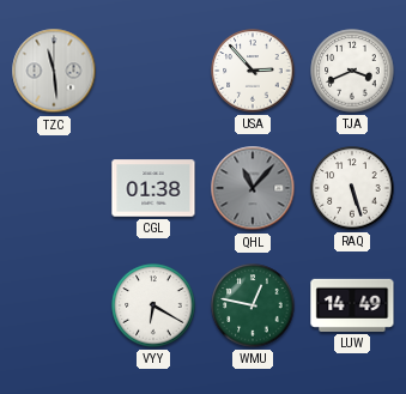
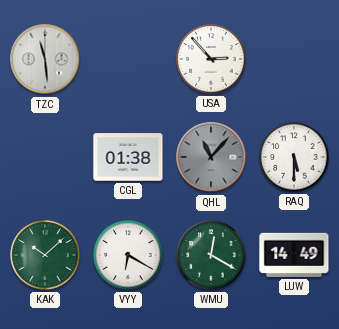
TJA: 3:41 -> none
RAQ: 5:27 -> 5:30
KAK: none -> 10:08
WMU: 12:47 -> 12:20
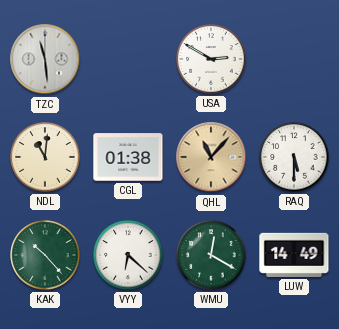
USA: 2:53 -> 2:50
NDL: none -> 11:01
QHL dial: grey -> champagne
KAK: 10:08 -> 10:23
VYY: 6:20 -> 6:22
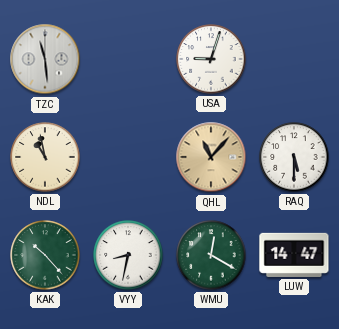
USA: 2:50 -> 9:03
NDL: 11:01 -> 10:58
CGL: 01:38 -> none
VYY: 6:22 -> 8:32
LUW: 14:49 -> 14:47
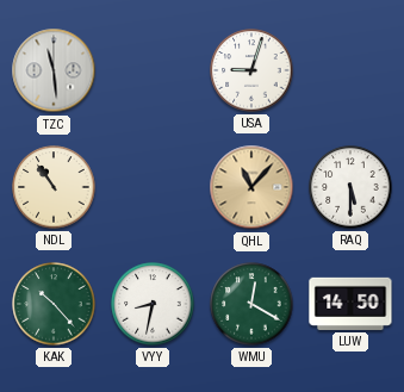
NDL: 10:58 -> 10:54
LUW: 14:47 -> 14:50
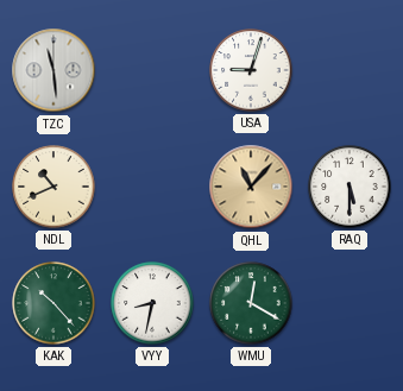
NDL: 10:54 -> 10:41
LUW: 14:50 -> none
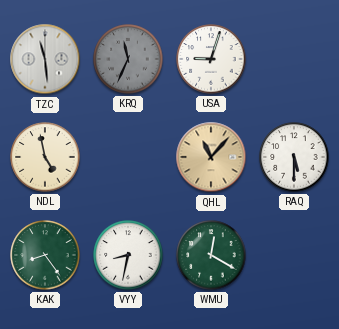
KRQ: none -> 11:34
NDL: 10:41 -> 4:58
KAK: 10:23 -> 8:24
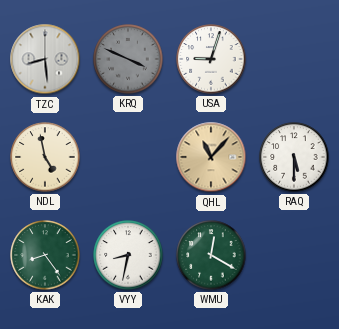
TZC: 11:29 -> 8:29
KRQ: 11:34 -> 3:49
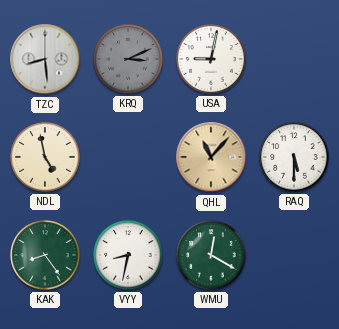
KRQ: 3:49 -> 3:11
USA: 9:03 -> 9:02
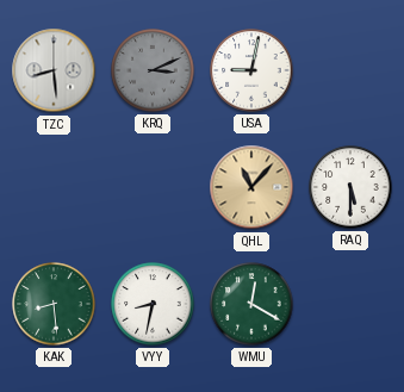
NDL: 4:58 -> none
KAK: 8:24 -> 8:29
